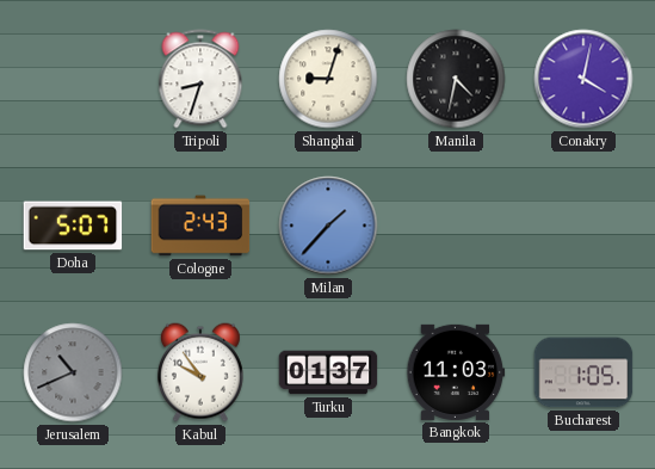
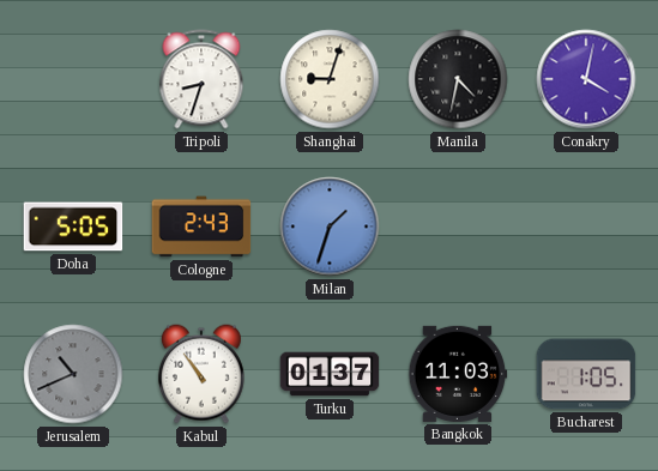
Doha: 5:07 -> 5:05
Milan: 1:37 -> 1:33
Kabul: 9:54 -> 10:54
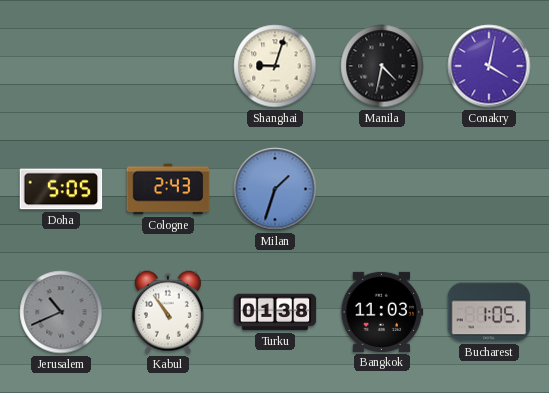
Tripoli: 8:33 -> none
Turku: 01:37 -> 01:38
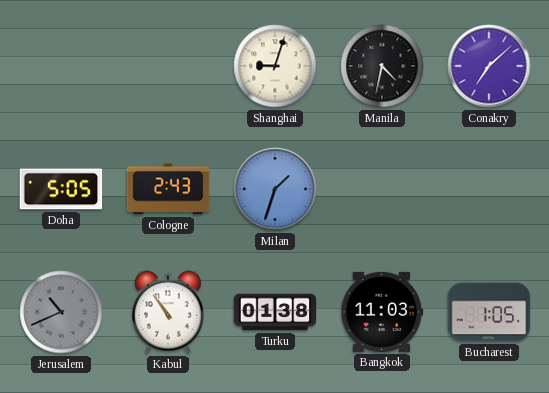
Conakry: 4:02 -> 7:08
